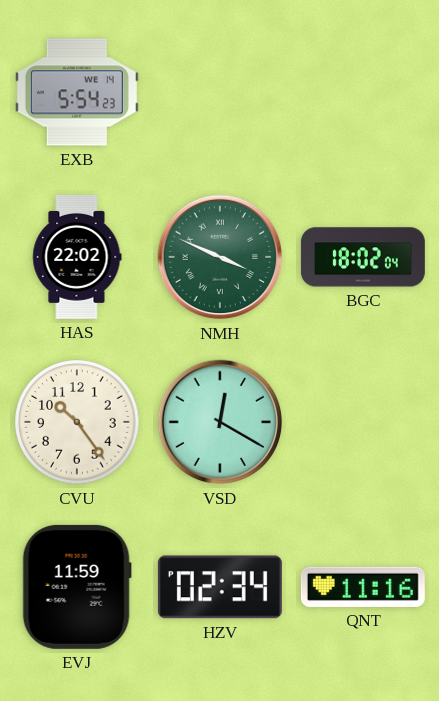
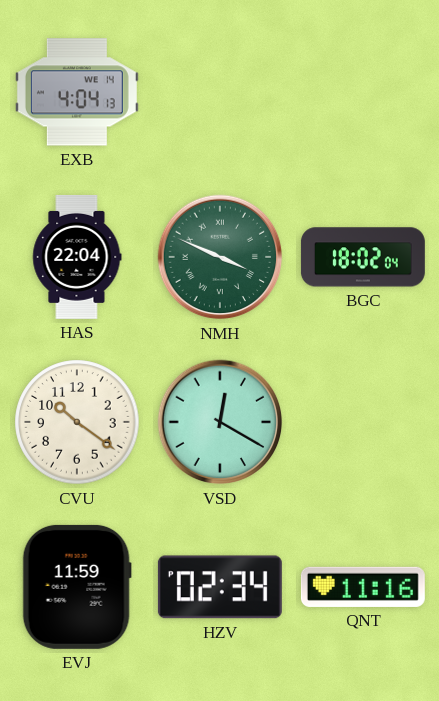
EXB: 5:54 -> 4:04
HAS: 22:02 -> 22:04
CVU: 10:24 -> 10:21
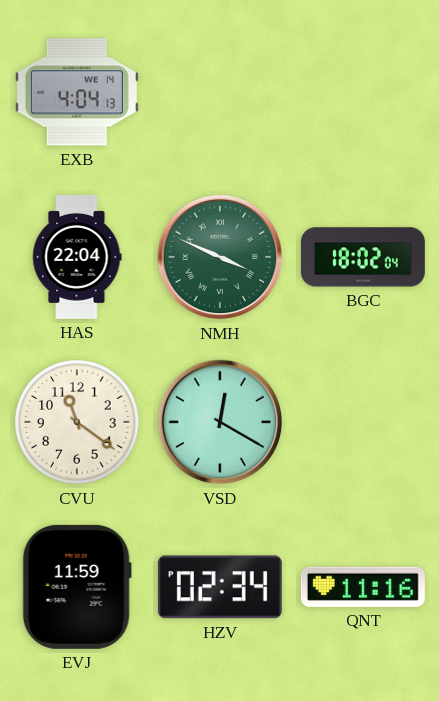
CVU: 10:21 -> 11:21
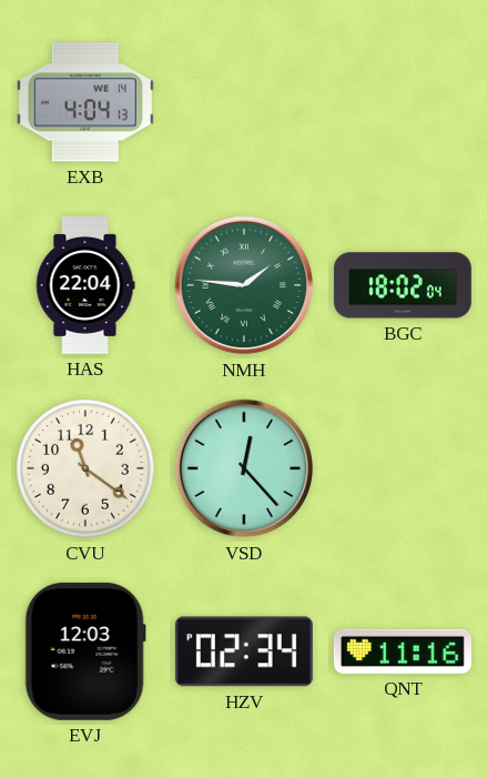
NMH: 3:49 -> 1:46
VSD: 12:20 -> 12:23
EVJ: 11:59 -> 12:03
